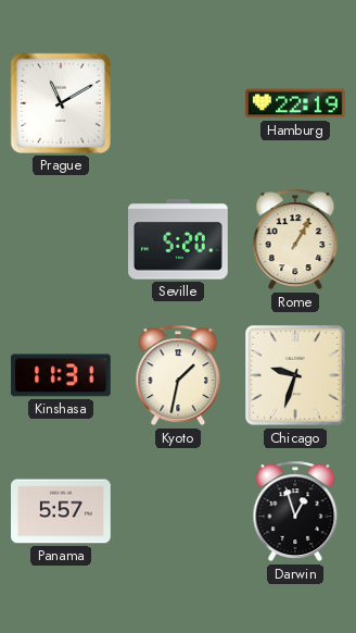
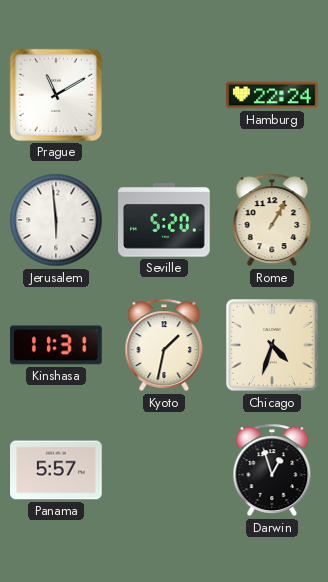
Hamburg: 22:19 -> 22:24
Jerusalem: none -> 5:59
Chicago: 9:33 -> 4:33
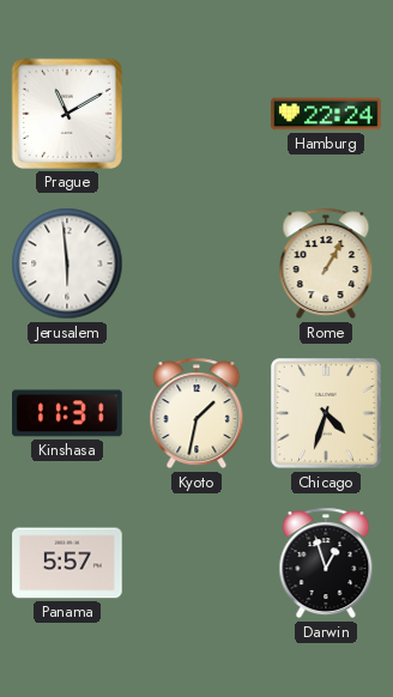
Seville: 5:20 -> none
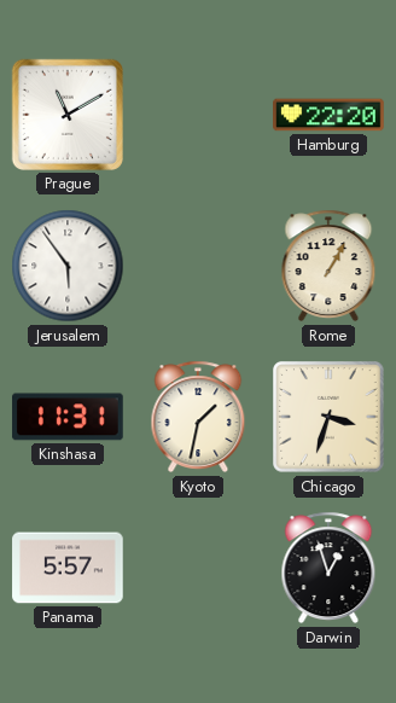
Hamburg: 22:24 -> 22:20
Jerusalem: 5:59 -> 5:54
Chicago: 4:33 -> 3:33
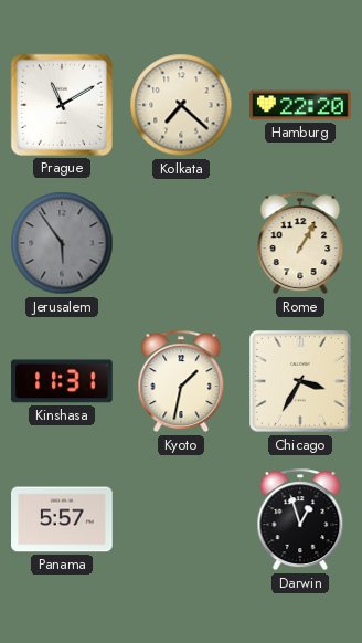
Kolkata: none -> 7:22
Jerusalem dial: white -> grey
Chicago: 3:33 -> 3:35
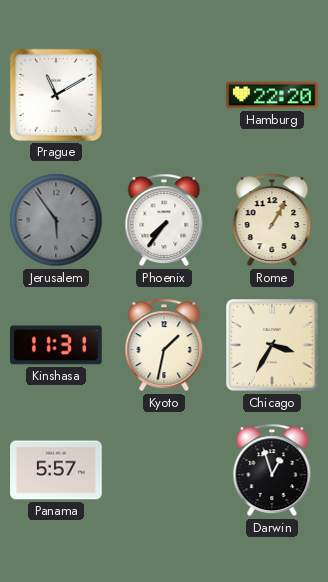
Kolkata: 7:22 -> none
Phoenix: none -> 7:36
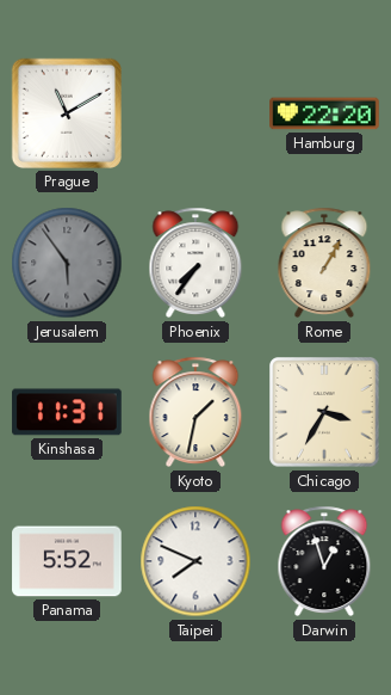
Panama: 5:57 -> 5:52
Taipei: none -> 7:49
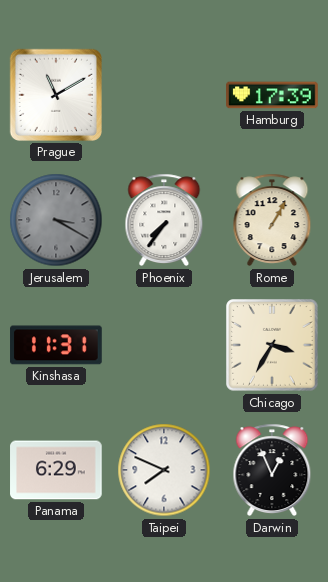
Hamburg: 22:20 -> 17:39
Jerusalem: 5:54 -> 3:20
Kyoto: 1:32 -> none
Panama: 5:52 -> 6:29
Darwin: 12:57 -> 12:56
